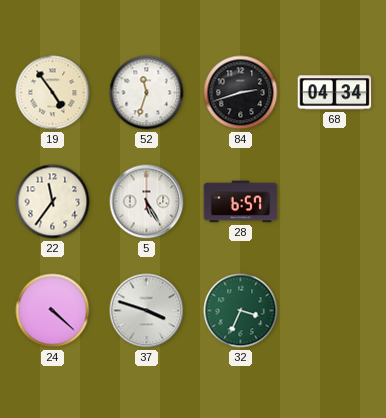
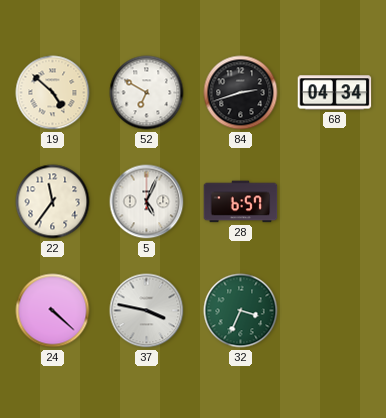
19: 4:54 -> 4:52
52: 11:33 -> 6:50
5: 5:25 -> 5:04
37: 3:48 -> 3:47
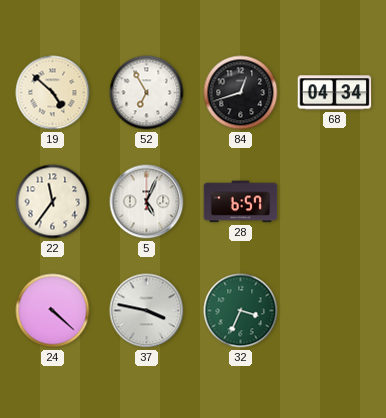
52: 6:50 -> 6:55
84: 2:42 -> 12:42
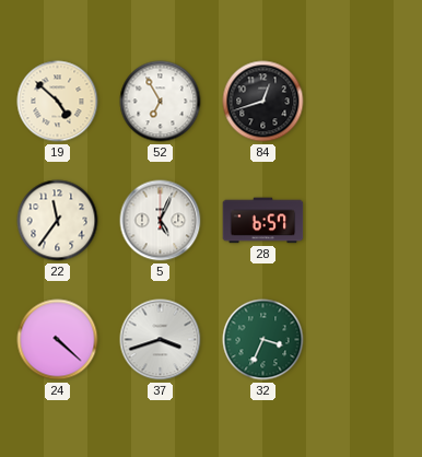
68: 04:34 -> none
37: 3:47 -> 3:42
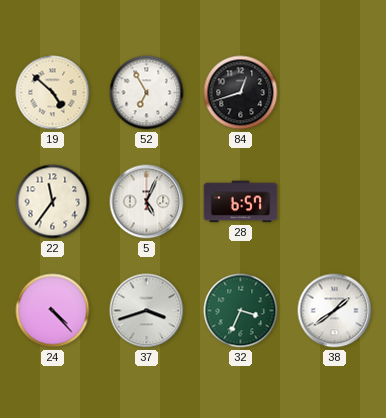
24: 4:22 -> 4:23
38: none -> 1:39
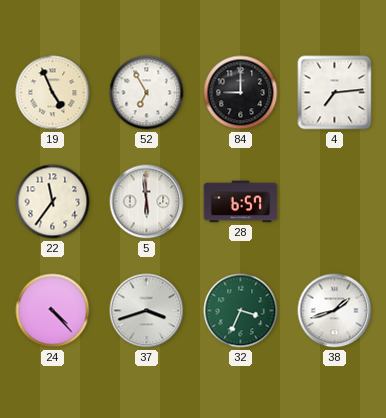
19: 4:52 -> 4:56
84: 12:42 -> 9:00
4: none -> 7:14
5: 5:04 -> 5:59
38: 1:39 -> 1:42
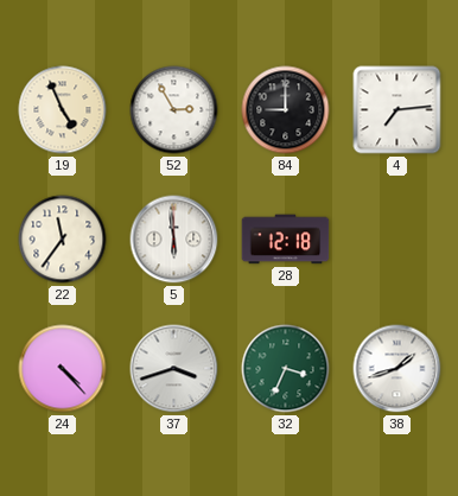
52: 6:55 -> 2:55
28: 6:57 -> 12:18
